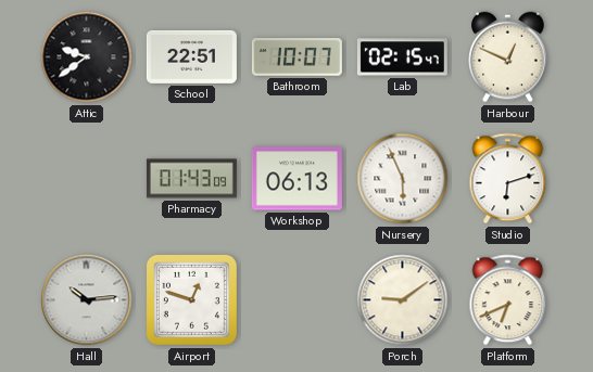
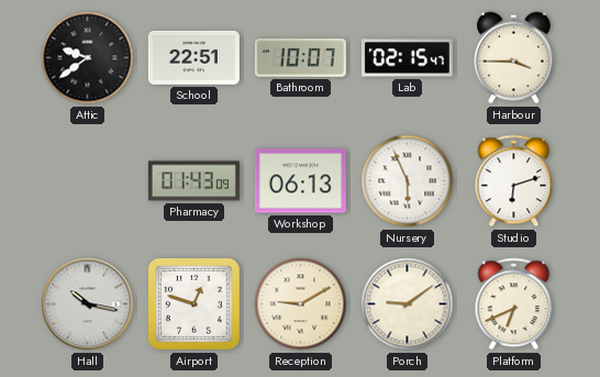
Harbour: 12:49 -> 3:45
Hall: 10:14 -> 10:17
Reception: none -> 9:10
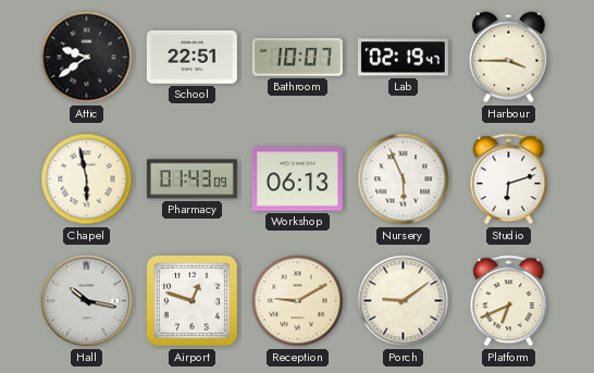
Lab: 02:15 -> 02:19
Chapel: none -> 5:58
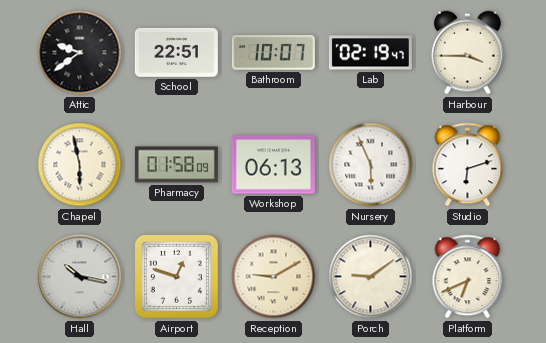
Pharmacy: 01:43 -> 01:58
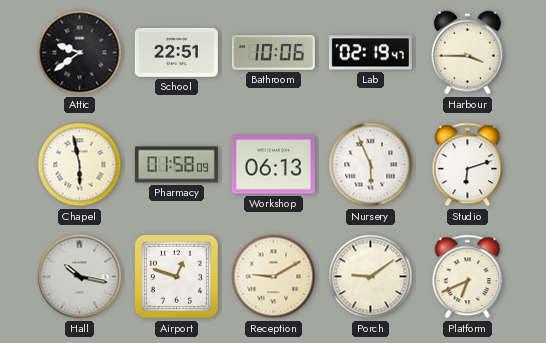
Bathroom: 10:07 -> 10:06
